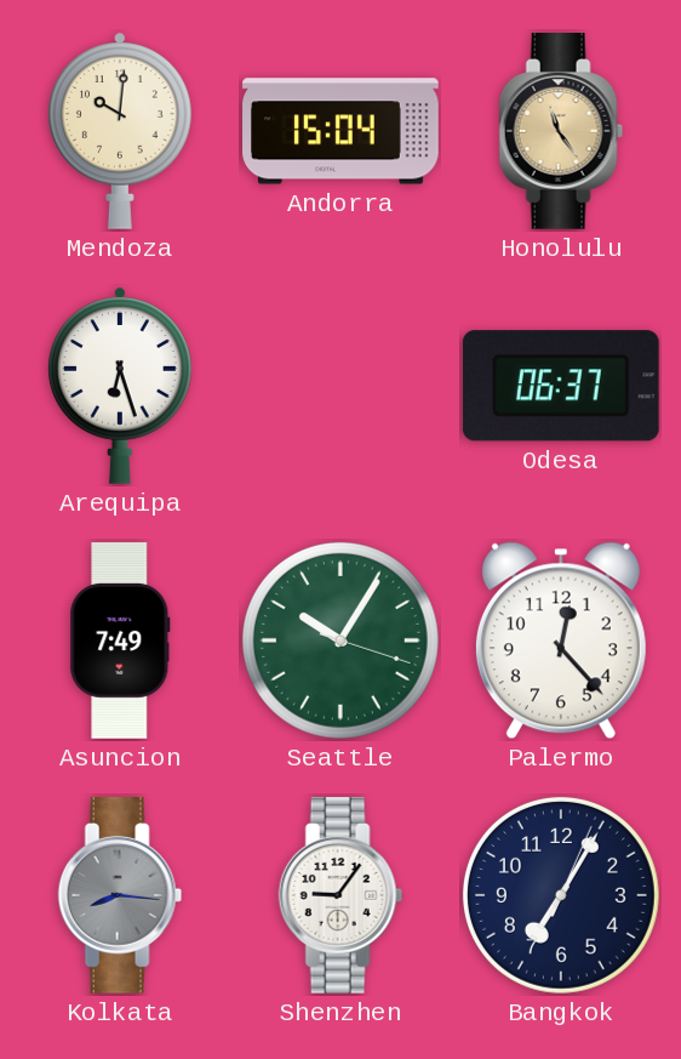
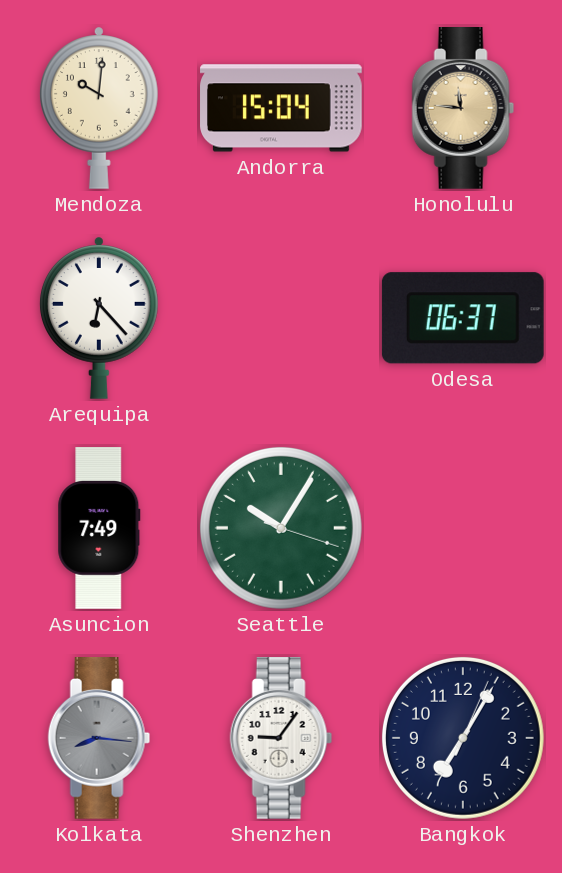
Honolulu: 11:24 -> 11:46
Arequipa: 6:27 -> 6:23
Palermo: 12:23 -> none
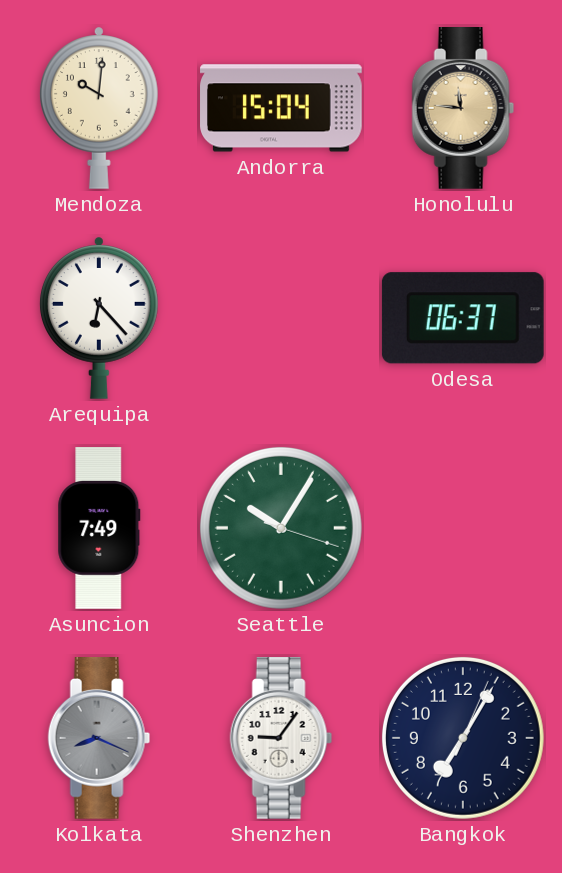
Kolkata: 8:16 -> 8:19
